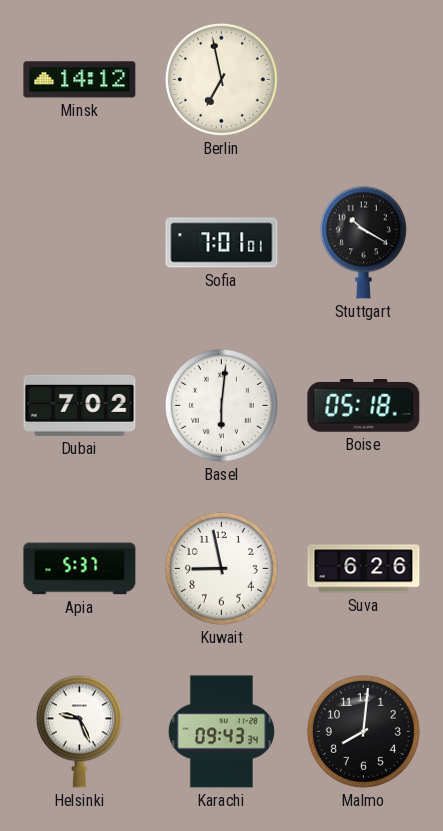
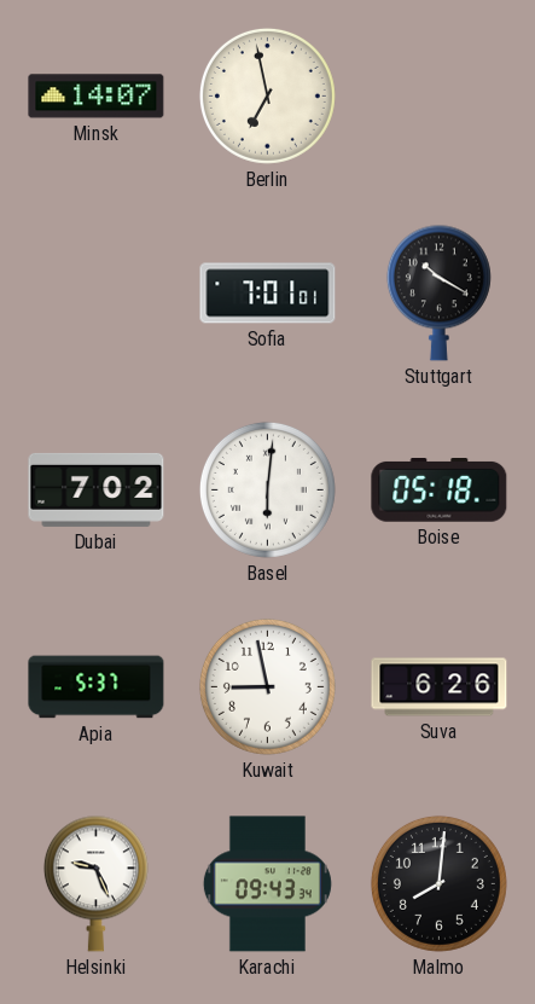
Minsk: 14:12 -> 14:07
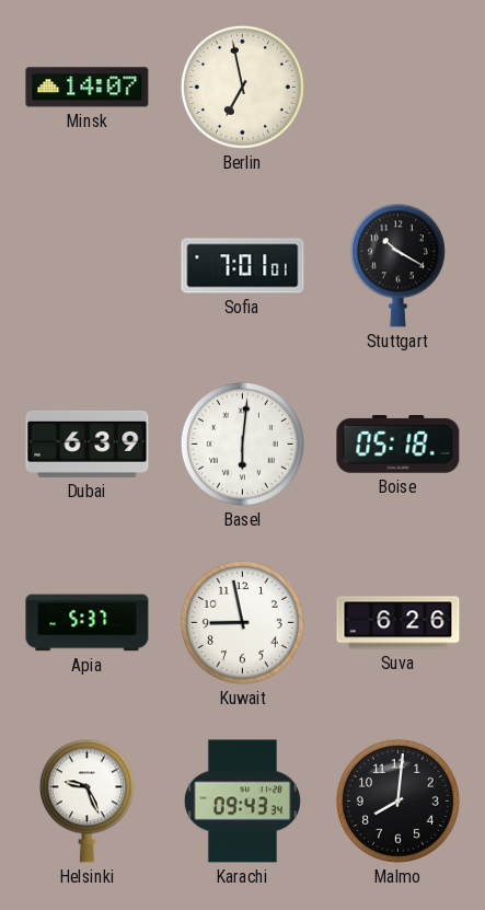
Dubai: 7:02 -> 6:39
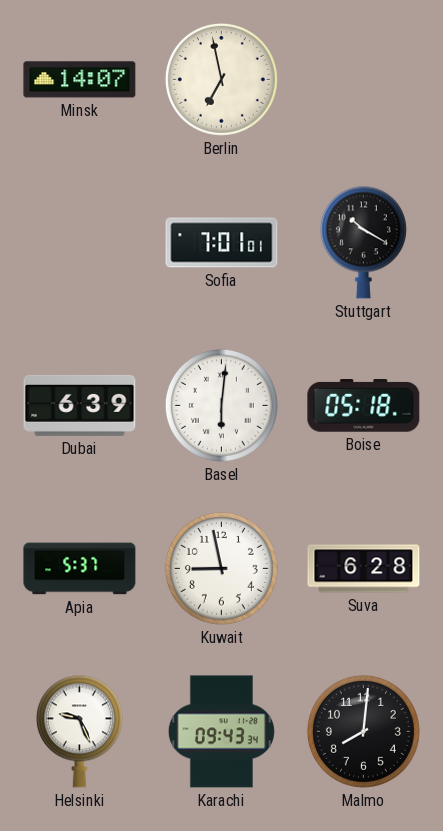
Suva: 6:26 -> 6:28
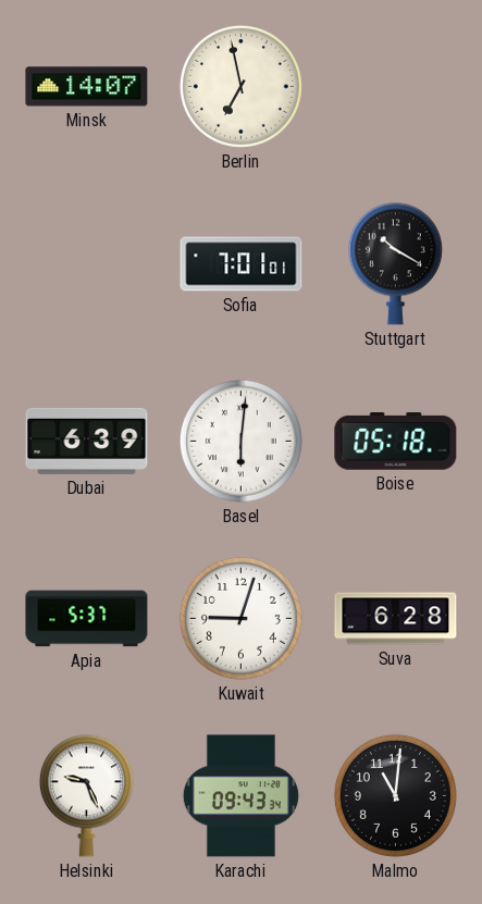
Kuwait: 8:58 -> 9:03
Malmo: 8:01 -> 11:01
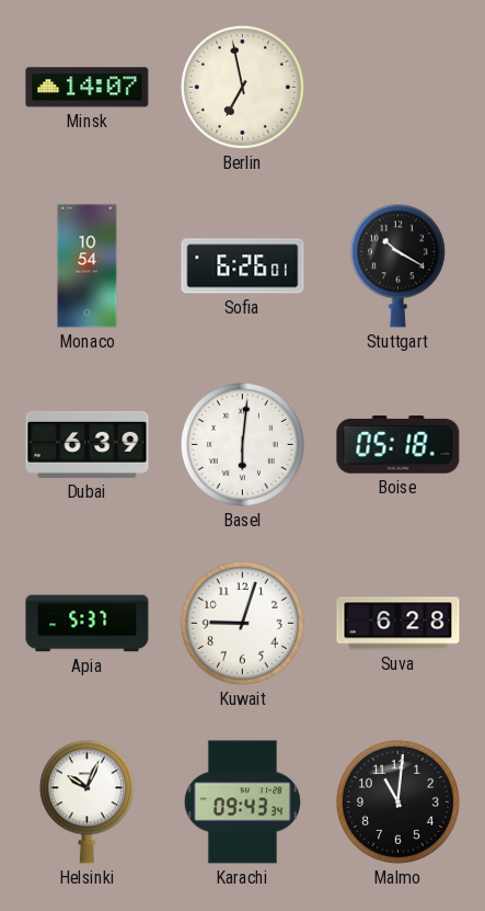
Monaco: none -> 10:54
Sofia: 7:01 -> 6:26
Helsinki: 9:26 -> 10:04
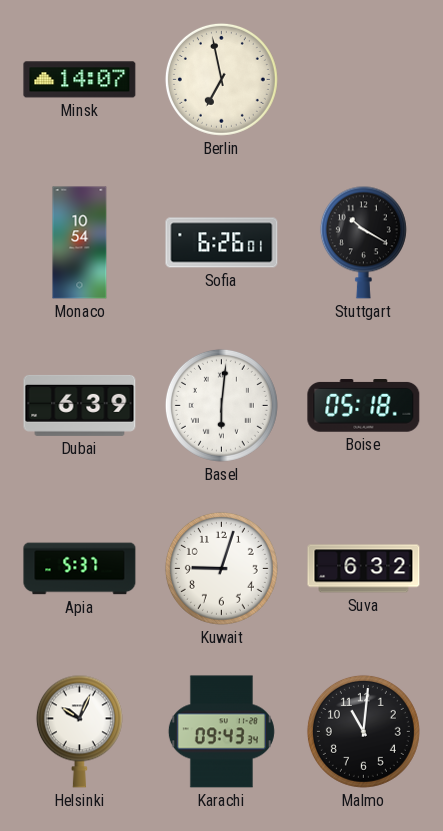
Suva: 6:28 -> 6:32
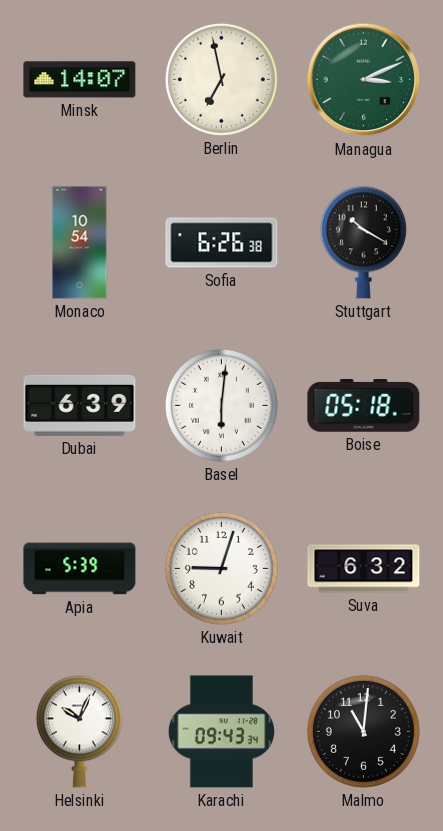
Managua: none -> 3:11
Sofia: 6:26:01 -> 6:26:38
Apia: 5:37 -> 5:39
